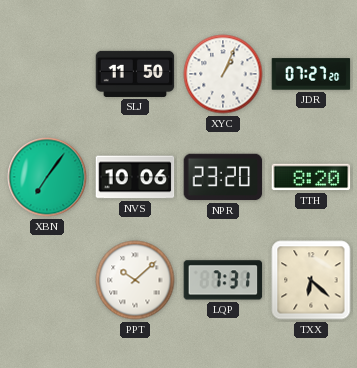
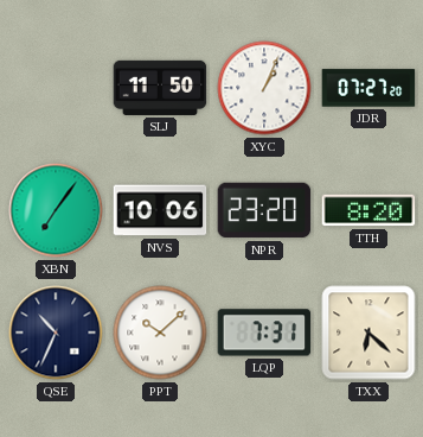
QSE: none -> 10:34
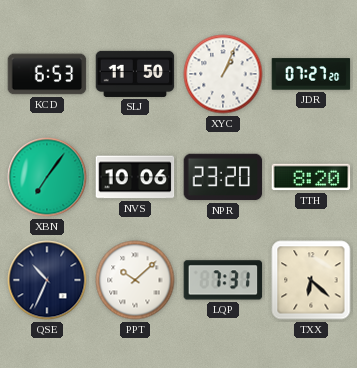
KCD: none -> 6:53
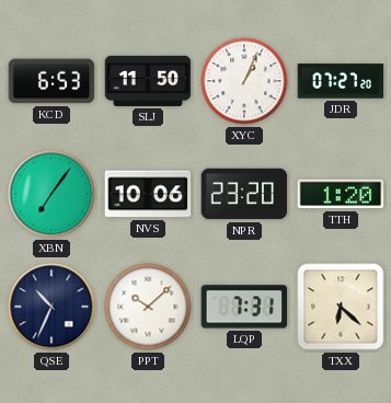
TTH: 8:20 -> 1:20
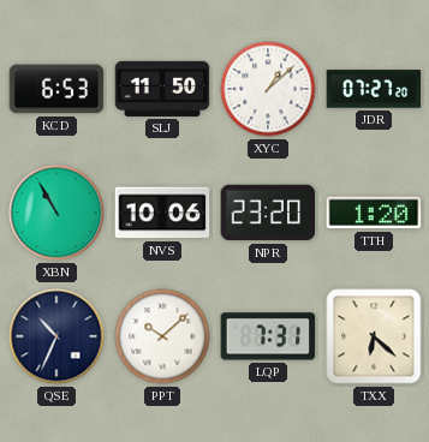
XYC: 1:04 -> 1:08
XBN: 7:06 -> 10:55
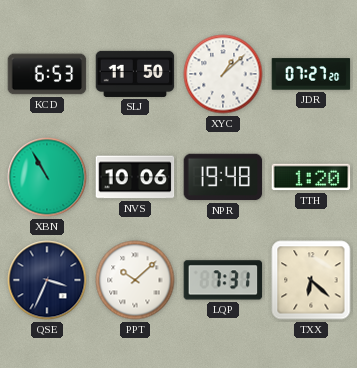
NPR: 23:20 -> 19:48
QSE: 10:34 -> 3:34
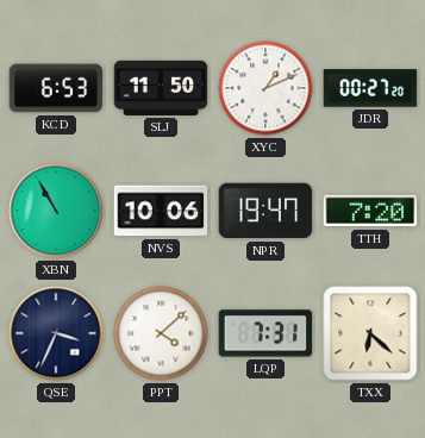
XYC: 1:08 -> 1:11
JDR: 07:27 -> 00:27
NPR: 19:48 -> 19:47
TTH: 1:20 -> 7:20
PPT: 10:08 -> 4:08
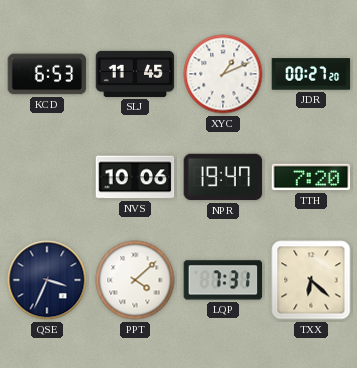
SLJ: 11:50 -> 11:45
XBN: 10:55 -> none
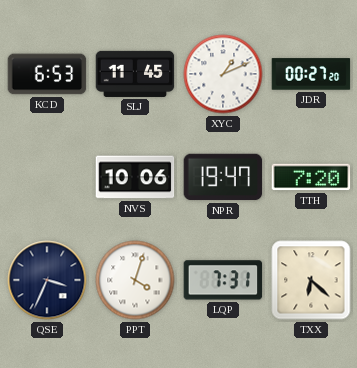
PPT: 4:08 -> 4:03
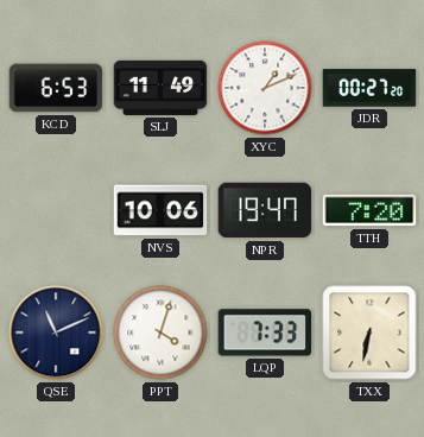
SLJ: 11:45 -> 11:49
QSE: 3:34 -> 11:11
LQP: 7:31 -> 7:33
TXX: 6:22 -> 6:32
